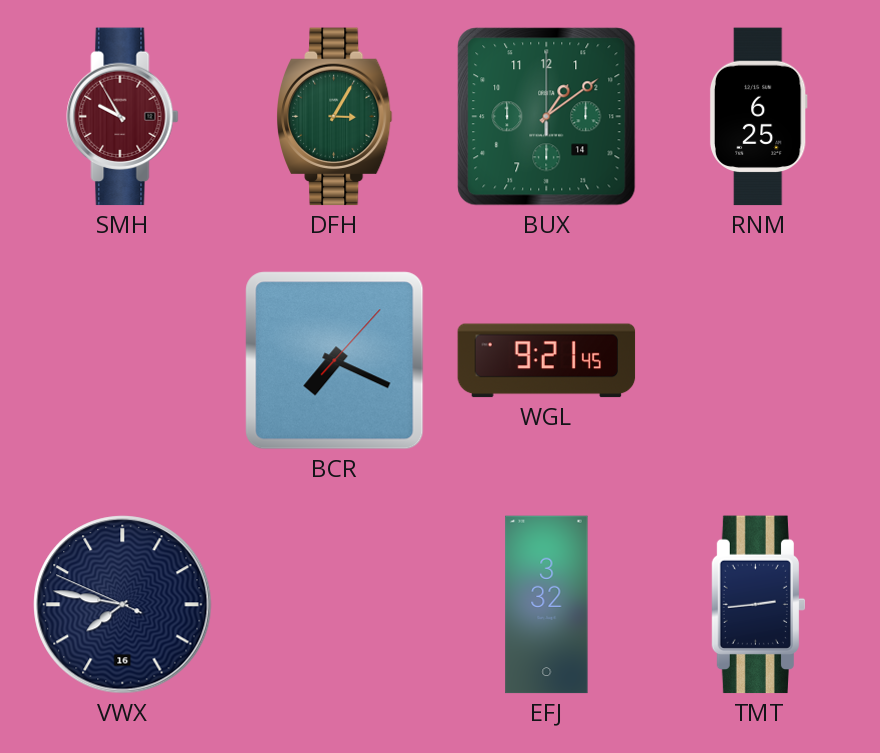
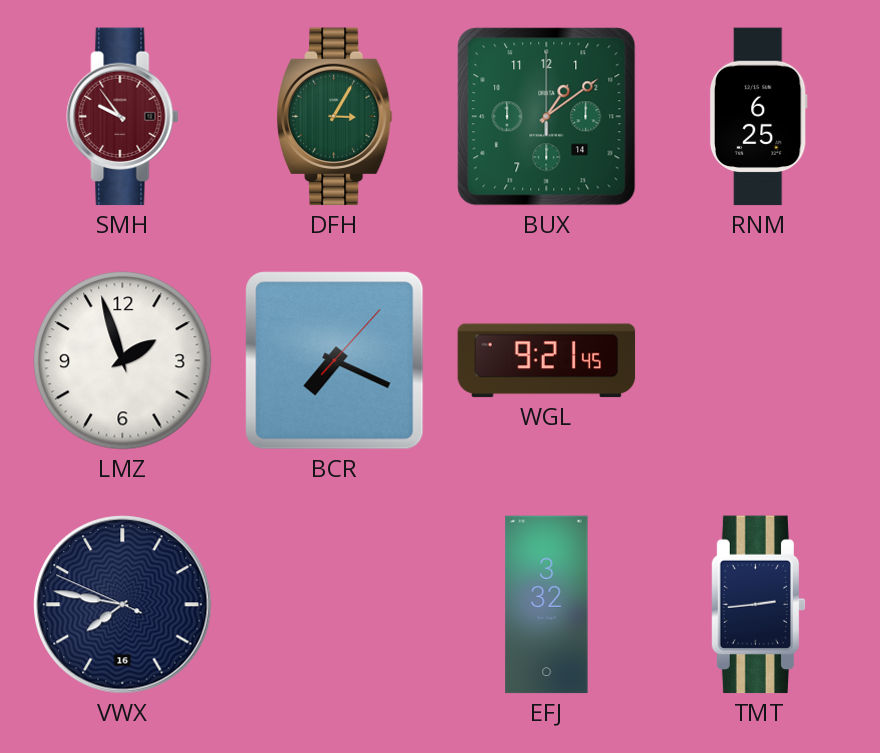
SMH: 9:55 -> 9:54
LMZ: none -> 1:57
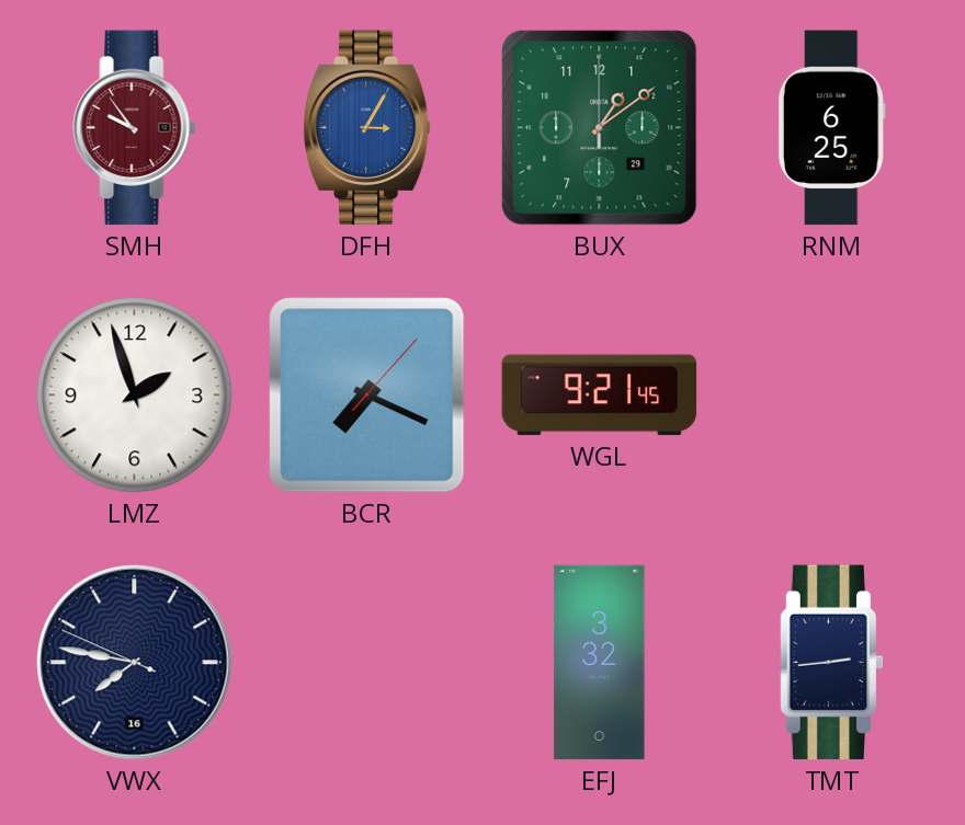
DFH dial: green -> blue
BUX date: 14 -> 29
